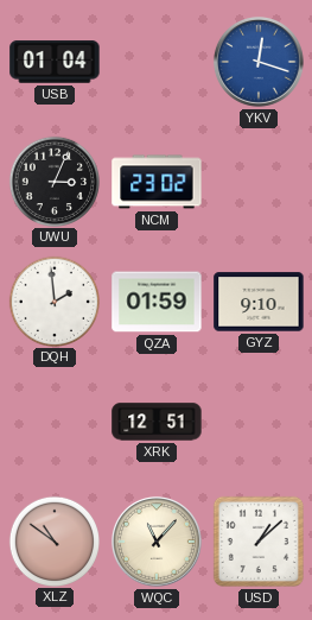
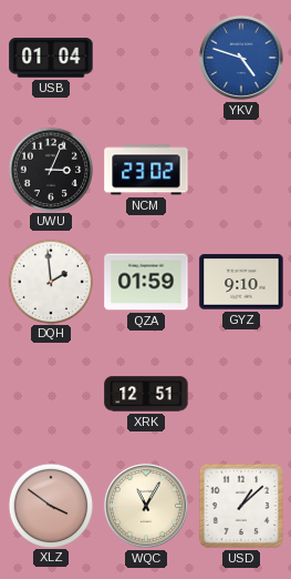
YKV: 12:18 -> 4:48
XLZ: 10:51 -> 3:51
WQC: 11:07 -> 11:05
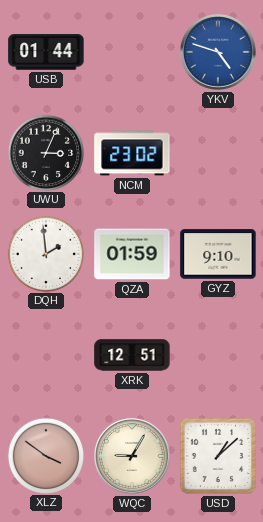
USB: 01:04 -> 01:44
WQC: 11:05 -> 9:05
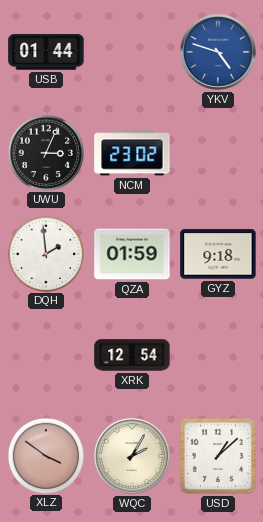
GYZ: 9:10 -> 9:18
XRK: 12:51 -> 12:54
WQC: 9:05 -> 2:05
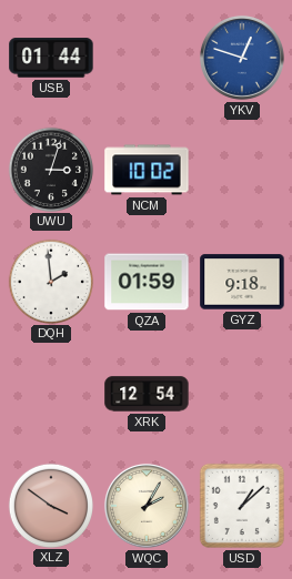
YKV: 4:48 -> 12:48
UWU: 3:04 -> 3:03
NCM: 23:02 -> 10:02
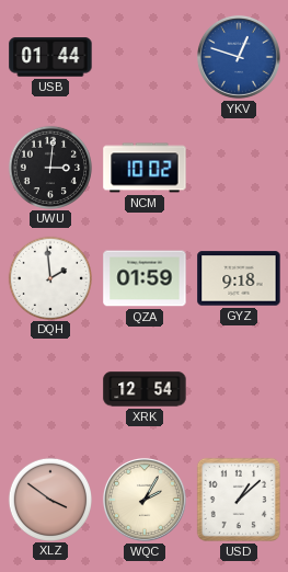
UWU: 3:03 -> 3:01
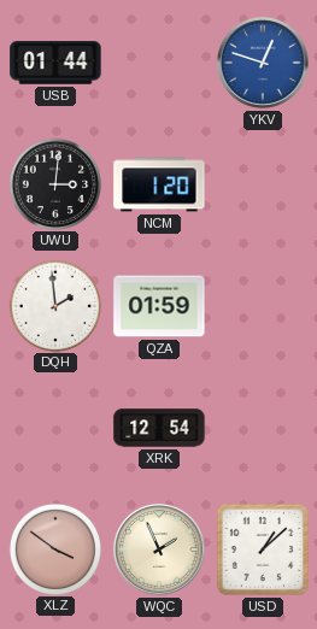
NCM: 10:02 -> 1:20
GYZ: 9:18 -> none
WQC: 2:05 -> 1:56
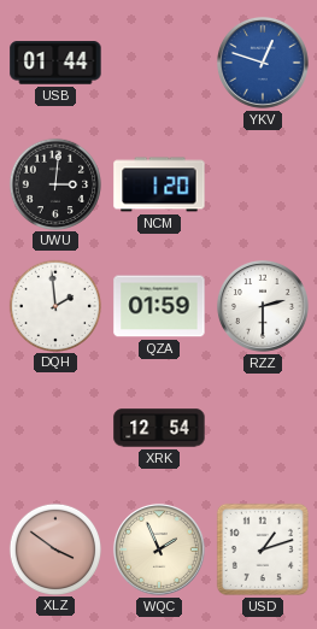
RZZ: none -> 2:30
USD: 1:08 -> 1:12
